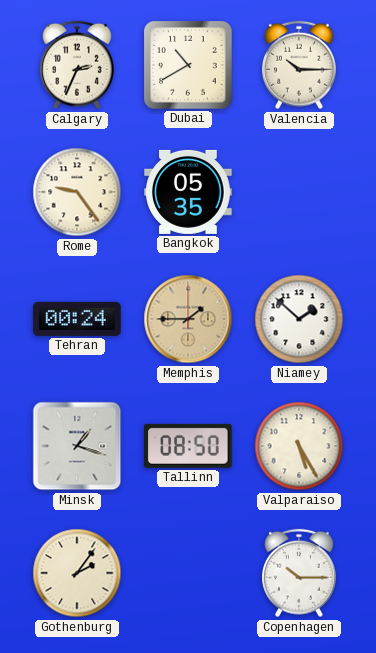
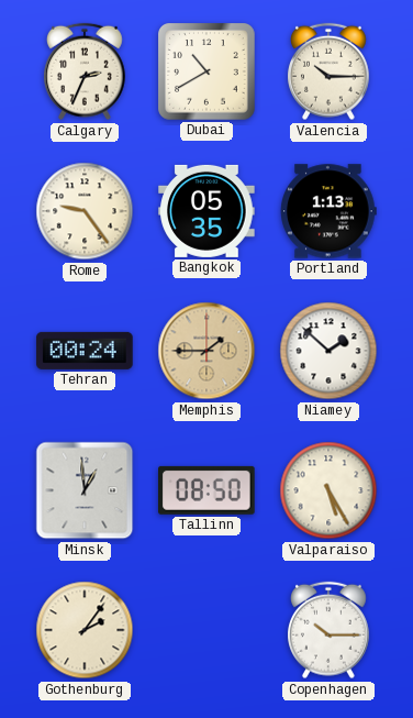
Portland: none -> 1:13
Minsk: 1:18 -> 12:59
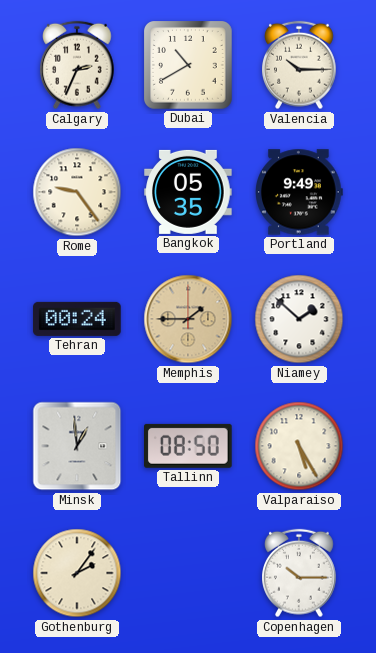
Portland: 1:13 -> 9:49
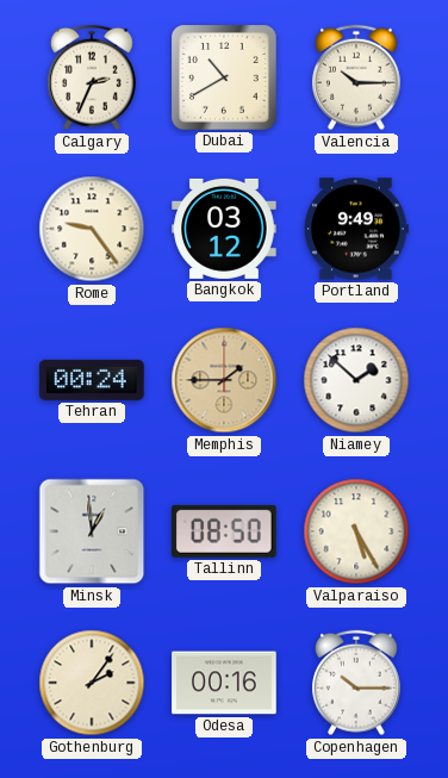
Bangkok: 05:35 -> 03:12
Odesa: none -> 00:16
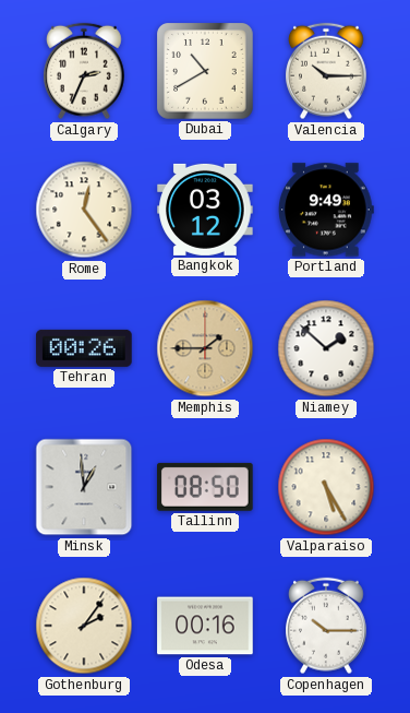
Rome: 9:24 -> 12:24
Tehran: 00:24 -> 00:26
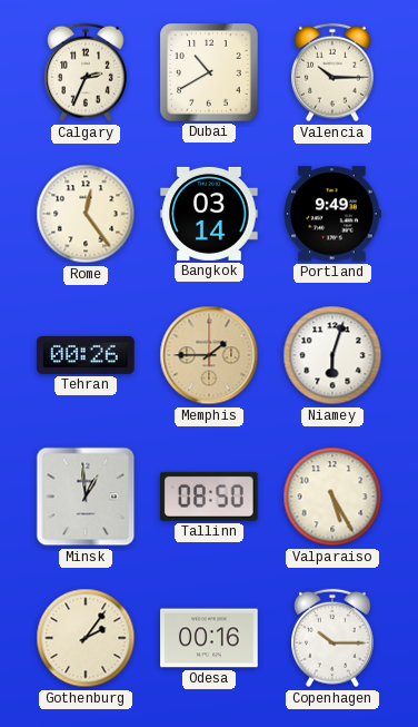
Bangkok: 03:12 -> 03:14
Niamey: 1:52 -> 6:03
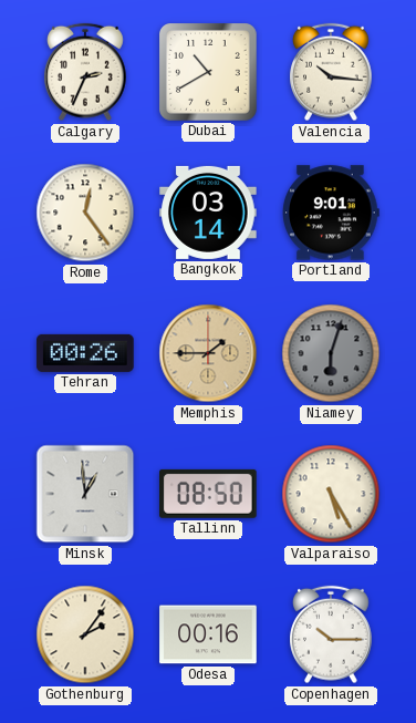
Valencia: 10:15 -> 10:16
Portland: 9:49 -> 9:01
Niamey dial: white -> grey
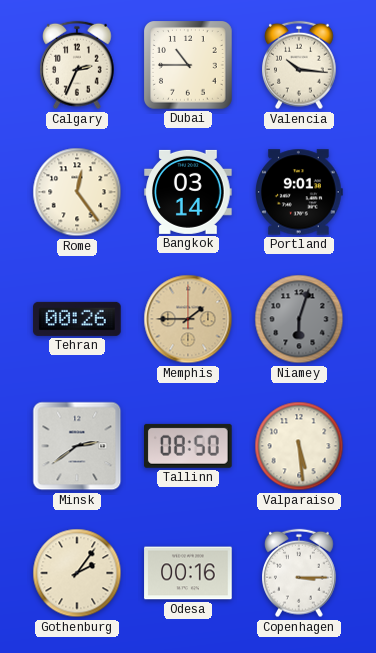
Dubai: 10:40 -> 10:45
Minsk: 12:59 -> 2:39
Valparaiso: 5:25 -> 5:29
Copenhagen: 10:15 -> 3:15
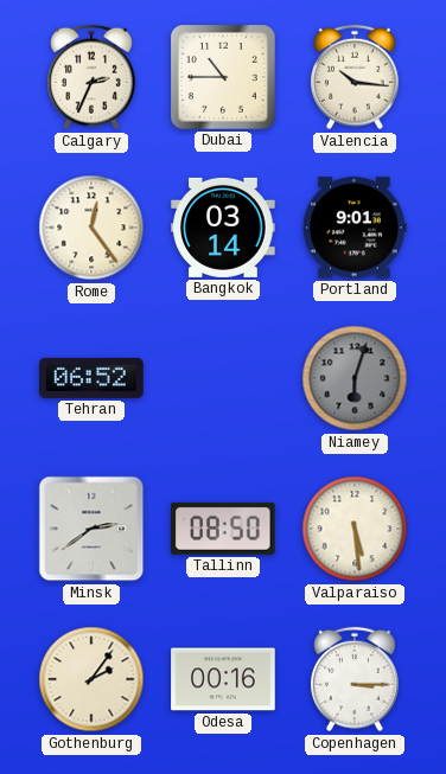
Tehran: 00:26 -> 06:52
Memphis: 1:45 -> none
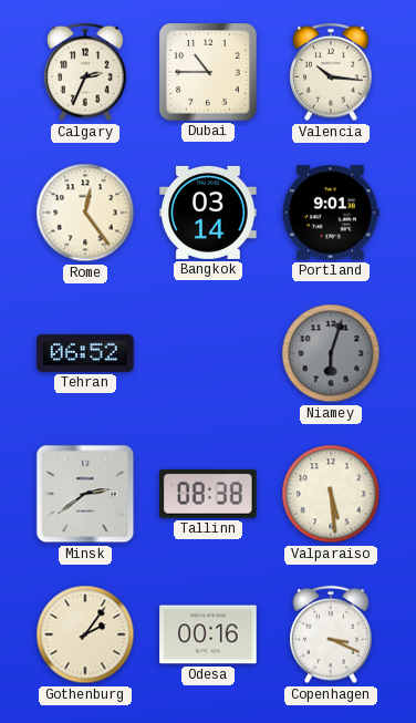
Tallinn: 08:50 -> 08:38
Copenhagen: 3:15 -> 3:19
